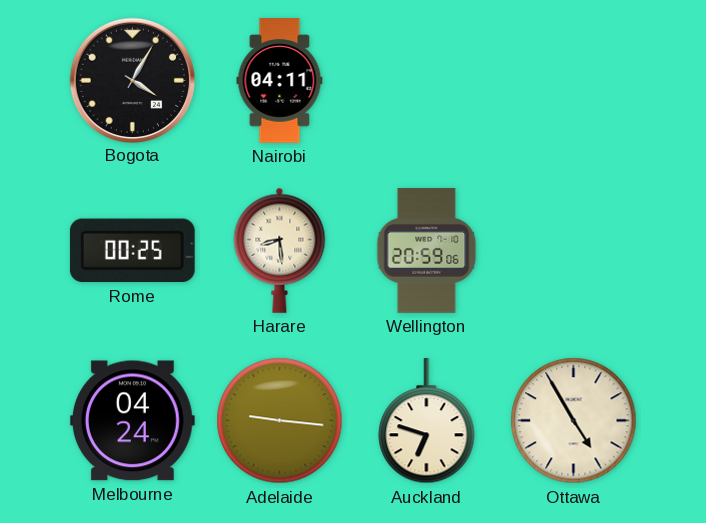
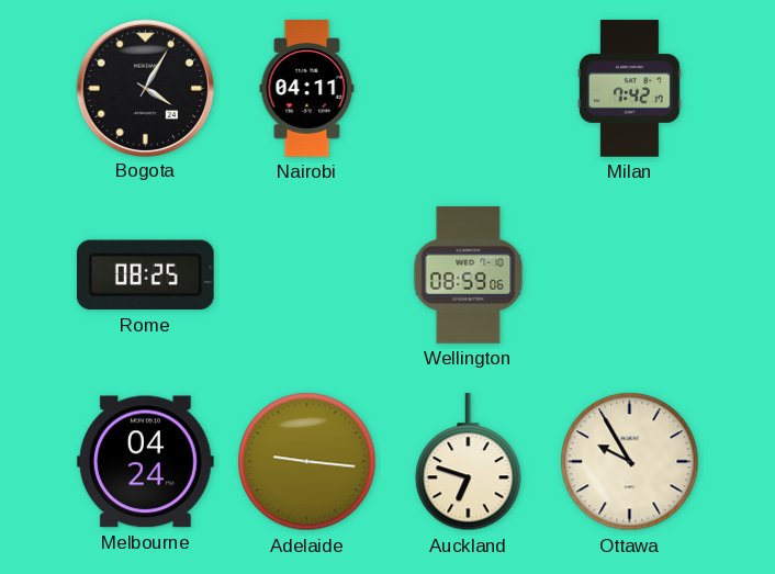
Milan: none -> 7:42
Rome: 00:25 -> 08:25
Harare: 8:29 -> none
Wellington: 20:59 -> 08:59
Ottawa: 4:55 -> 9:55
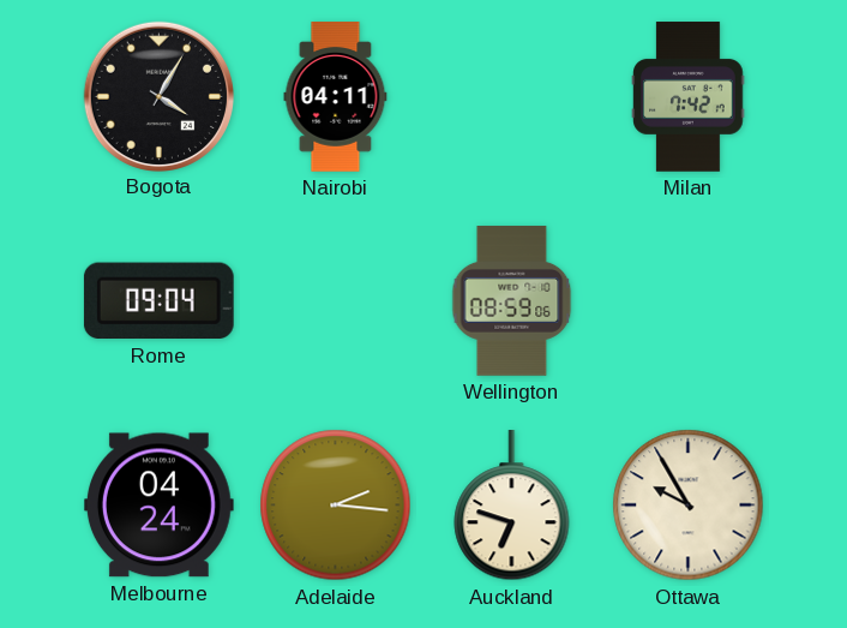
Rome: 08:25 -> 09:04
Adelaide: 9:16 -> 2:16
